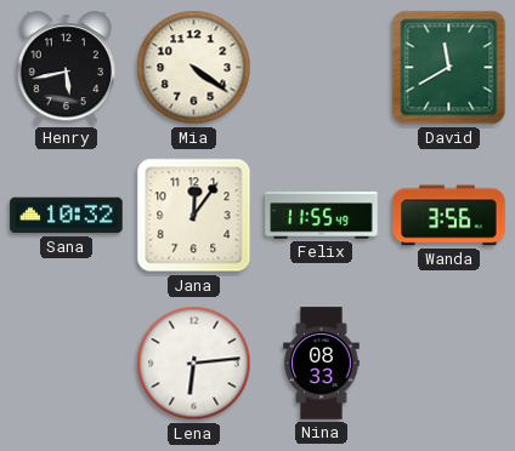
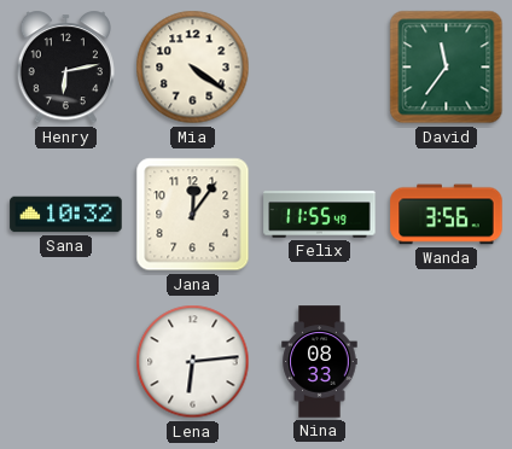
Henry: 5:43 -> 6:13
David: 11:40 -> 11:36
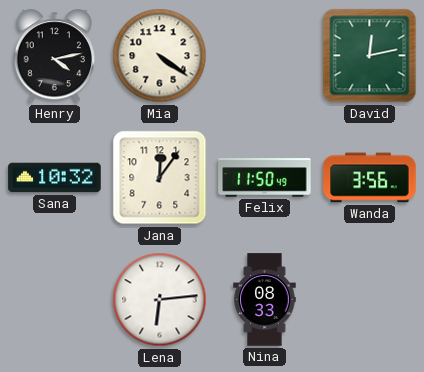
Henry: 6:13 -> 4:13
David: 11:36 -> 12:13
Felix: 11:55 -> 11:50
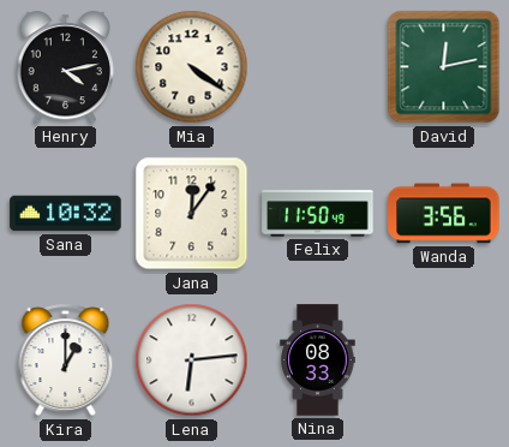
Kira: none -> 1:00
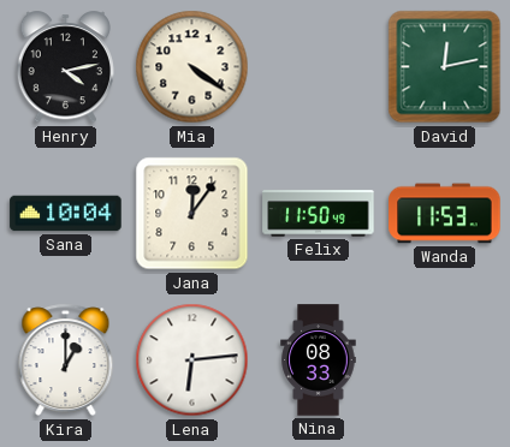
Sana: 10:32 -> 10:04
Wanda: 3:56 -> 11:53
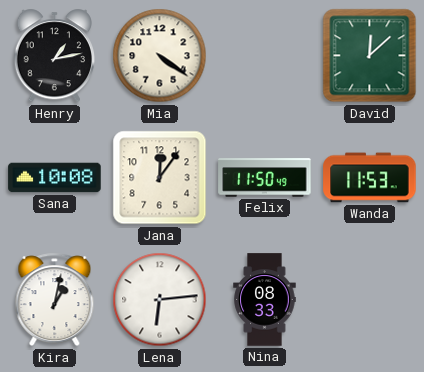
Henry: 4:13 -> 1:13
David: 12:13 -> 12:08
Sana: 10:04 -> 10:08
Kira: 1:00 -> 1:02
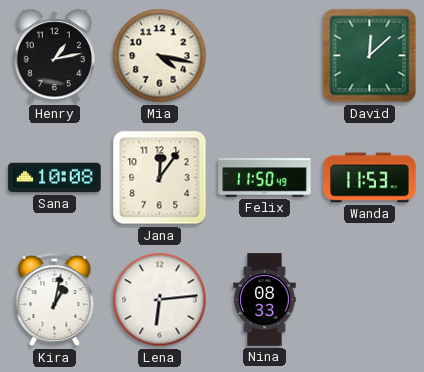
Mia: 4:21 -> 4:17
